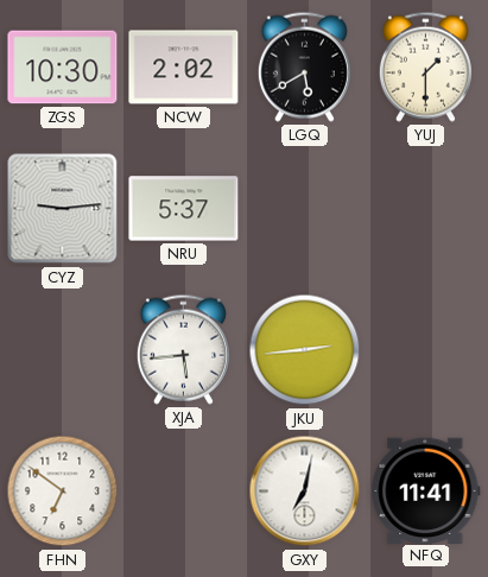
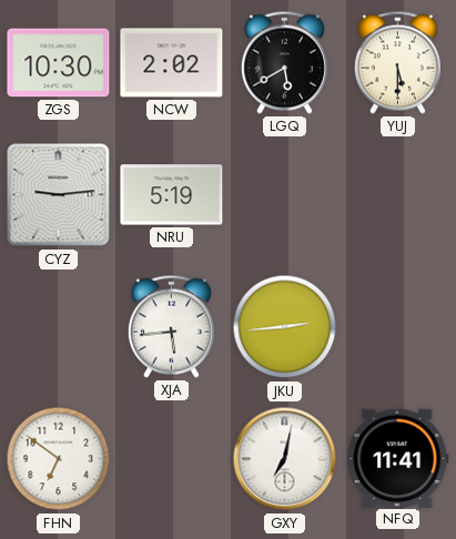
YUJ: 1:30 -> 5:30
NRU: 5:37 -> 5:19
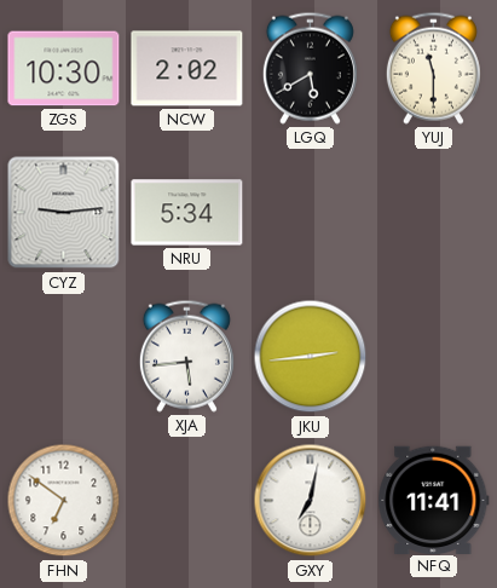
YUJ: 5:30 -> 11:30
NRU: 5:19 -> 5:34
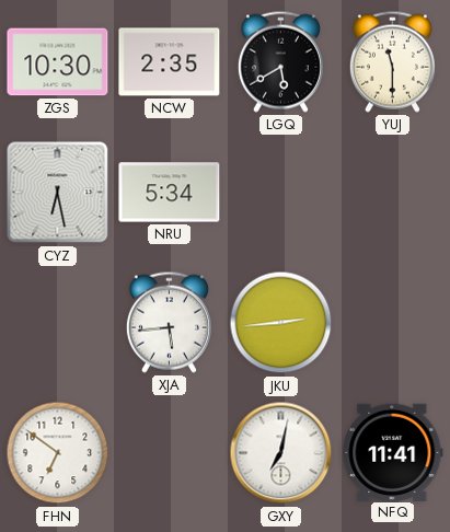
NCW: 2:02 -> 2:35
CYZ: 9:14 -> 6:28
